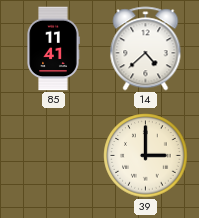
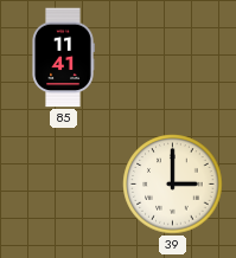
14: 4:38 -> none
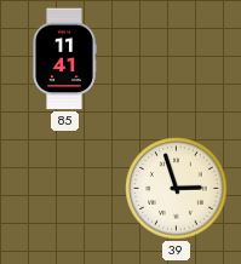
39: 3:00 -> 2:57
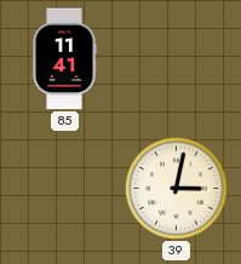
39: 2:57 -> 3:02
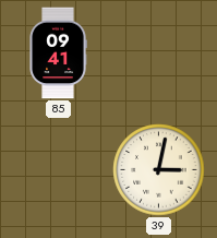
85: 11:41 -> 09:41
